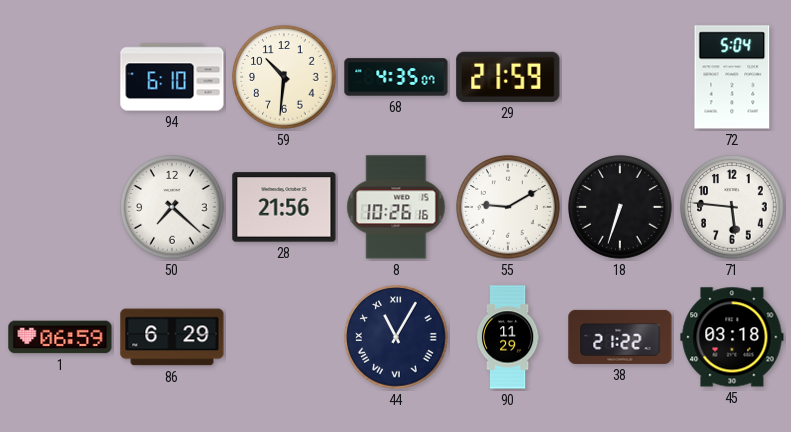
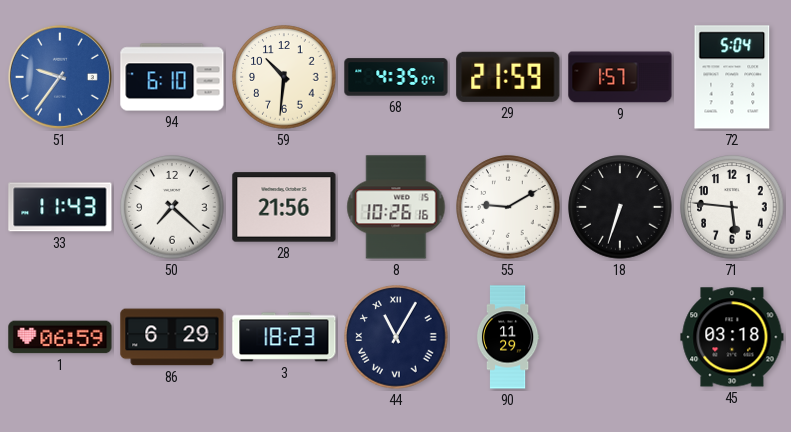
51: none -> 9:36
9: none -> 1:57
33: none -> 11:43
3: none -> 18:23
38: 21:22 -> none
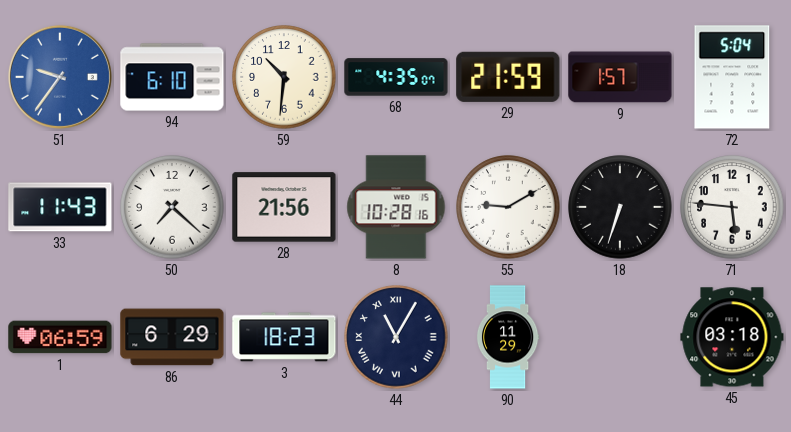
8: 10:26 -> 10:28
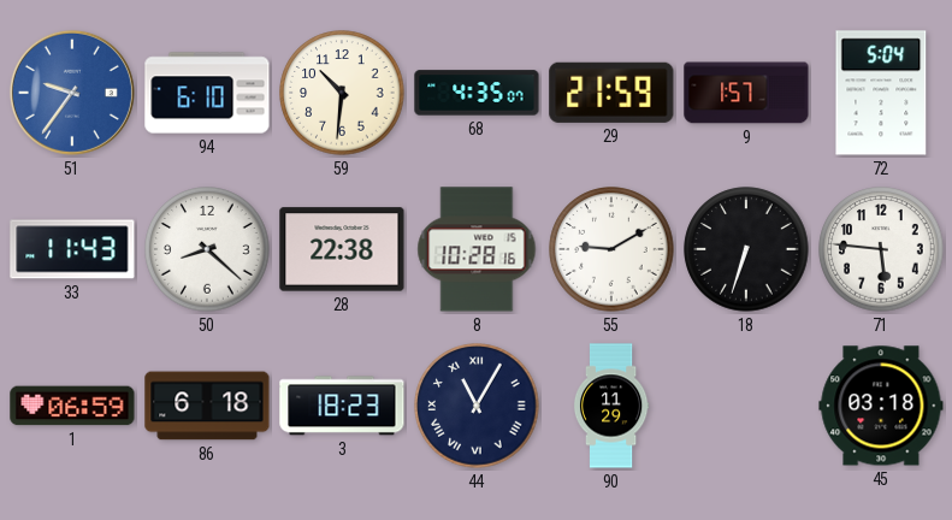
50: 7:22 -> 8:22
28: 21:56 -> 22:38
86: 6:29 -> 6:18
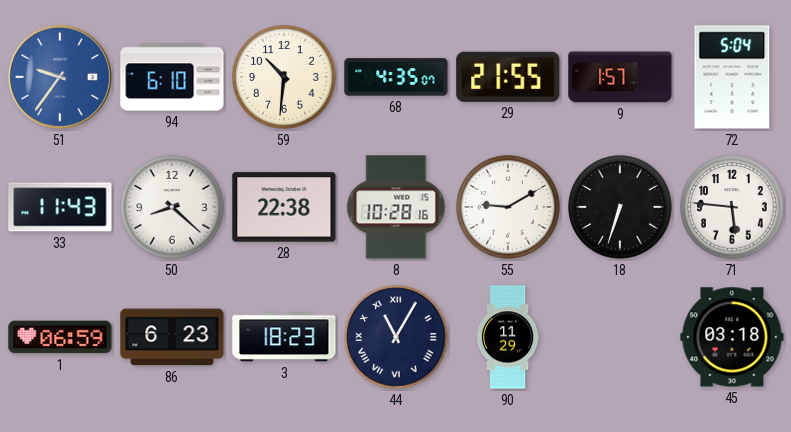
29: 21:59 -> 21:55
86: 6:18 -> 6:23
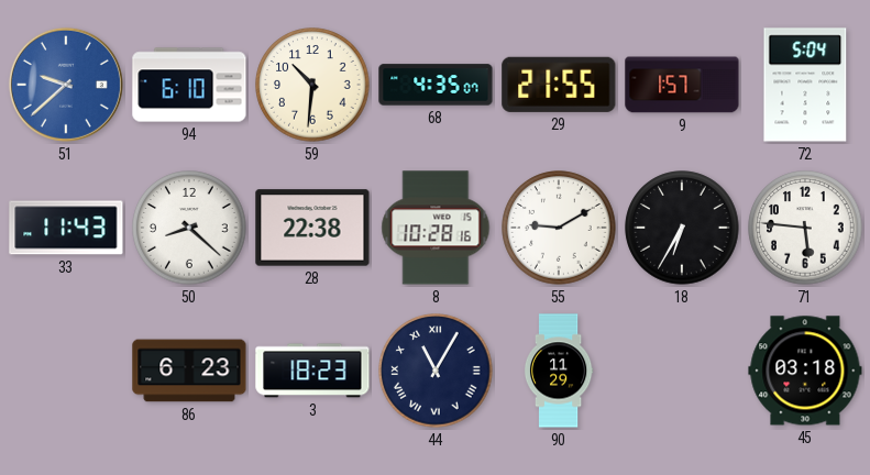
51: 9:36 -> 9:38
18: 6:33 -> 6:35
1: 06:59 -> none
